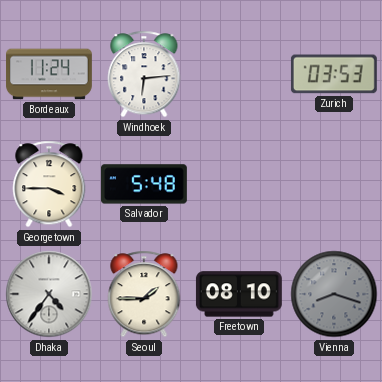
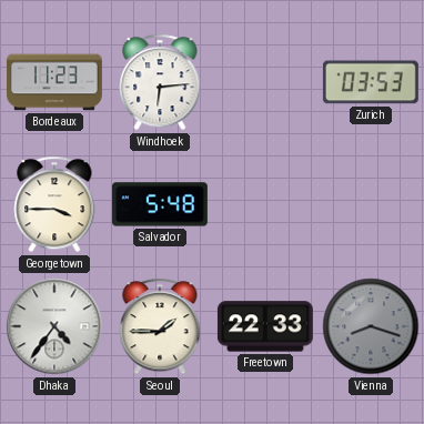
Bordeaux: 11:24 -> 11:23
Freetown: 08:10 -> 22:33
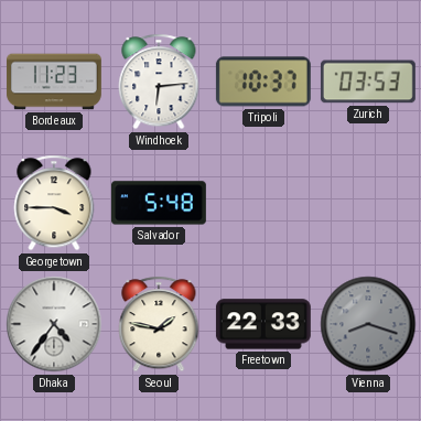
Tripoli: none -> 10:37
Seoul: 1:45 -> 1:47
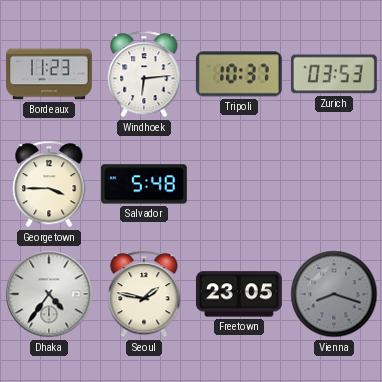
Freetown: 22:33 -> 23:05
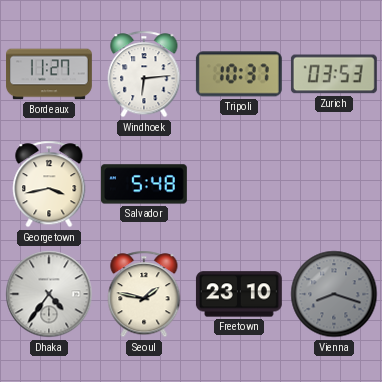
Bordeaux: 11:23 -> 11:27
Georgetown: 3:45 -> 3:43
Freetown: 23:05 -> 23:10
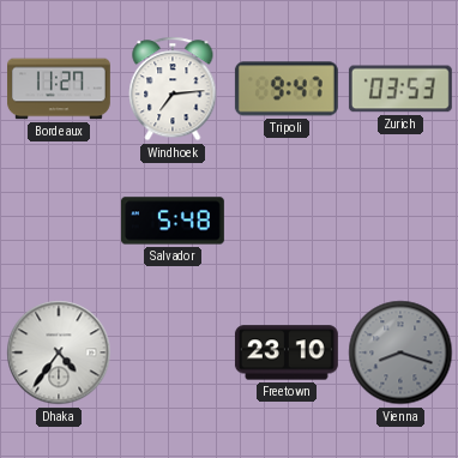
Windhoek: 6:14 -> 7:14
Tripoli: 10:37 -> 9:47
Georgetown: 3:43 -> none
Seoul: 1:47 -> none
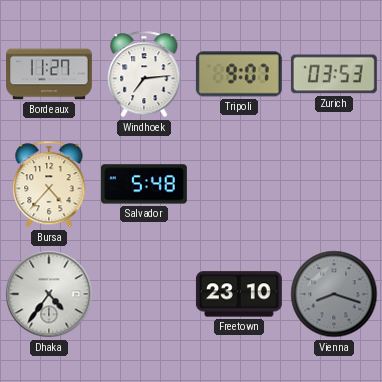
Tripoli: 9:47 -> 9:07
Bursa: none -> 4:37
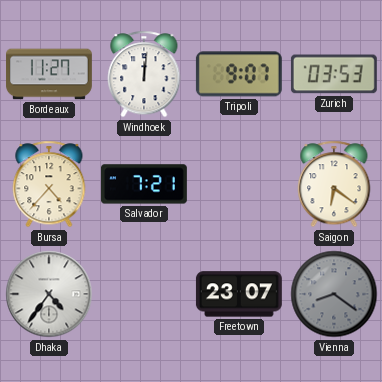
Windhoek: 7:14 -> 12:01
Salvador: 5:48 -> 7:21
Saigon: none -> 6:21
Freetown: 23:10 -> 23:07
Vienna: 8:18 -> 8:21
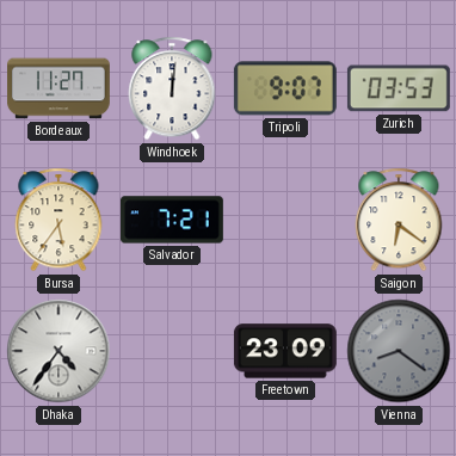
Bursa: 4:37 -> 5:36
Freetown: 23:07 -> 23:09
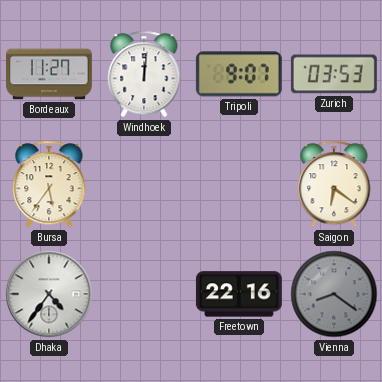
Salvador: 7:21 -> none
Freetown: 23:09 -> 22:16
